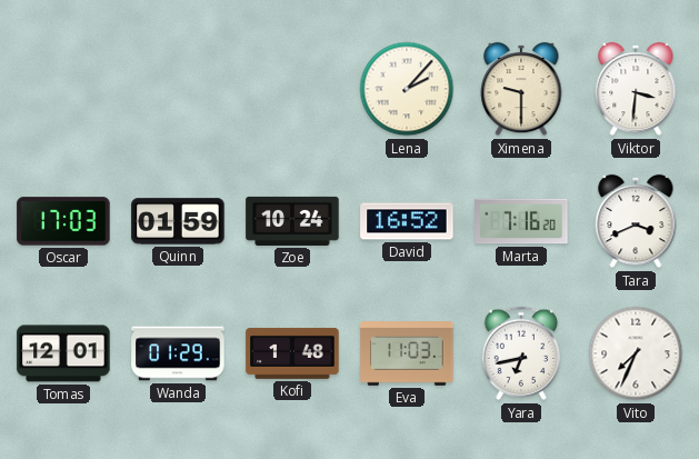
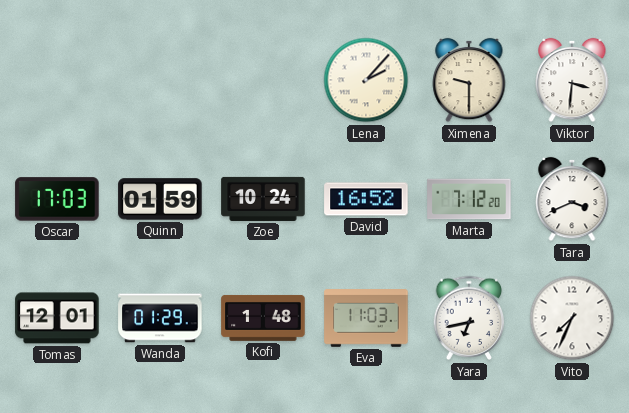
Marta: 7:16 -> 7:12
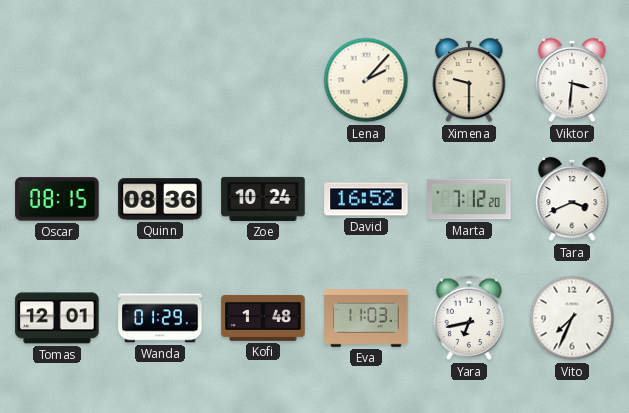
Oscar: 17:03 -> 08:15
Quinn: 01:59 -> 08:36
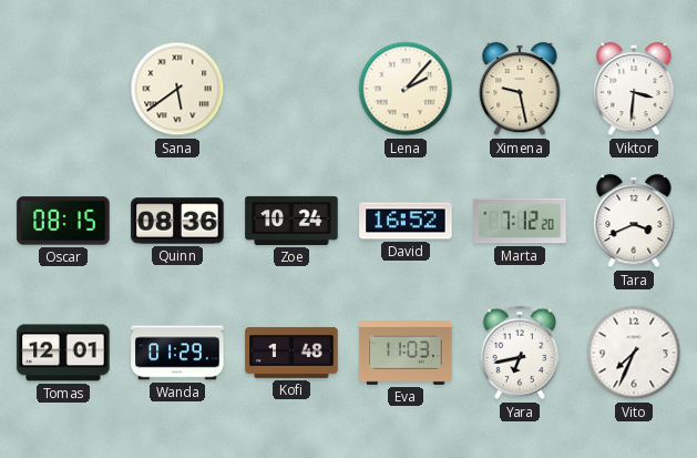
Sana: none -> 5:39
Ximena: 9:30 -> 9:28
